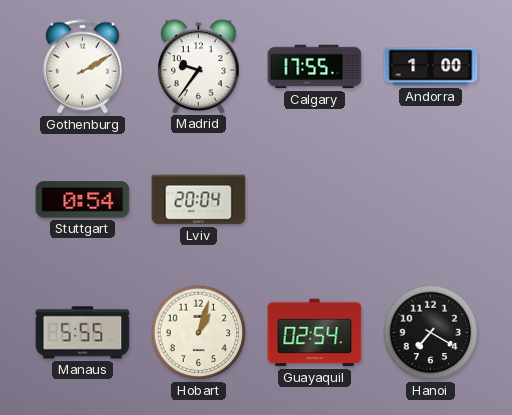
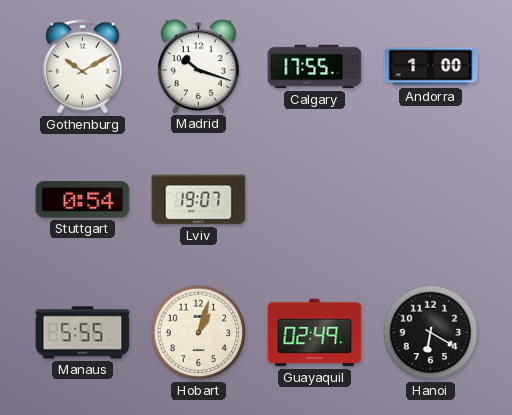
Gothenburg: 2:10 -> 10:10
Madrid: 9:36 -> 10:18
Lviv: 20:04 -> 19:07
Guayaquil: 02:54 -> 02:49
Hanoi: 7:20 -> 6:20
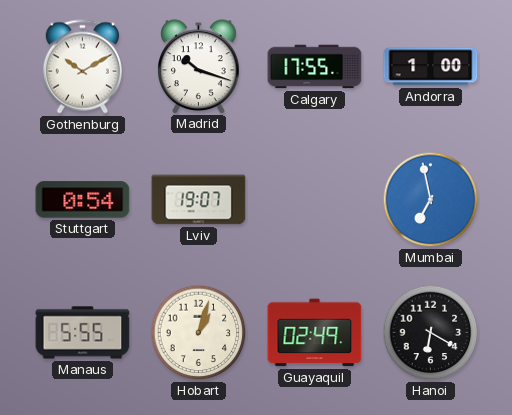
Mumbai: none -> 6:58
